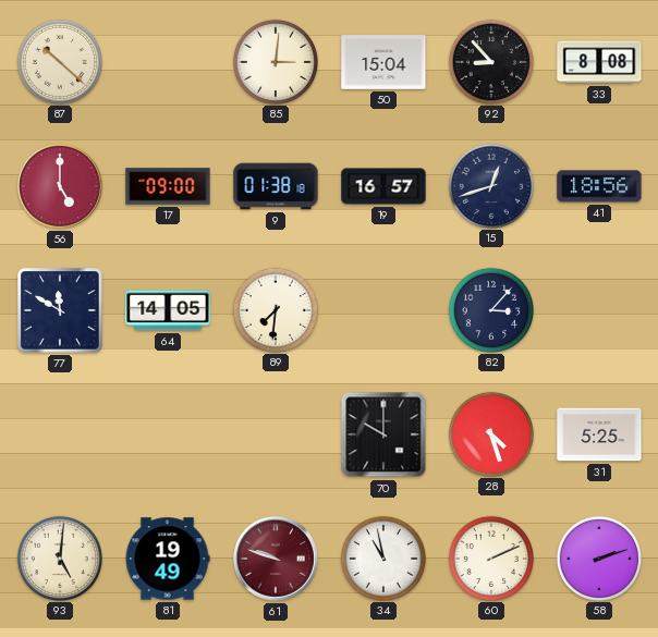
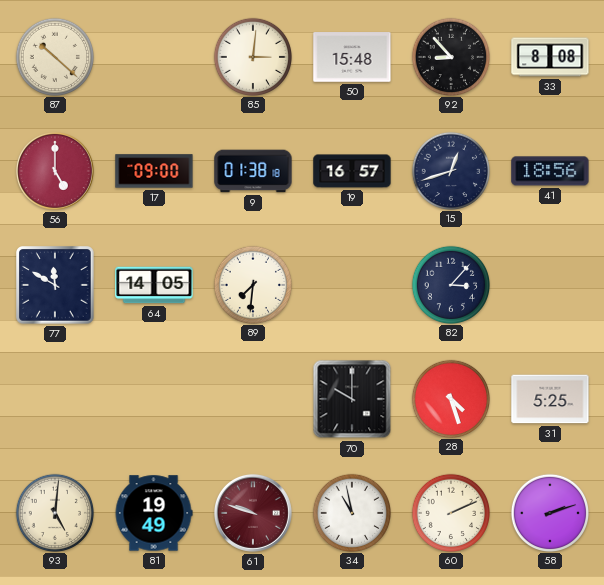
50: 15:04 -> 15:48
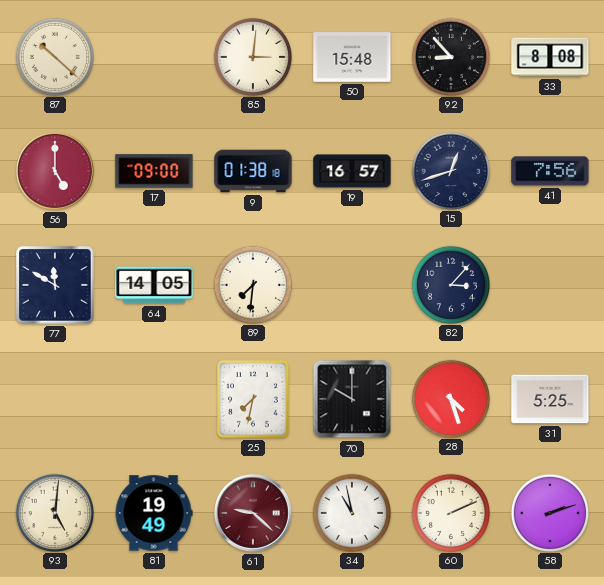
41: 18:56 -> 7:56
25: none -> 7:32
61: 9:48 -> 9:22
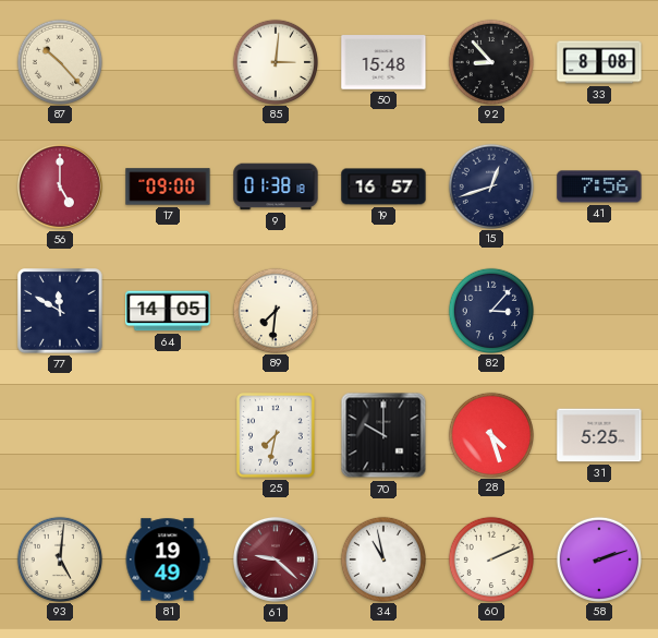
87: 10:22 -> 10:23
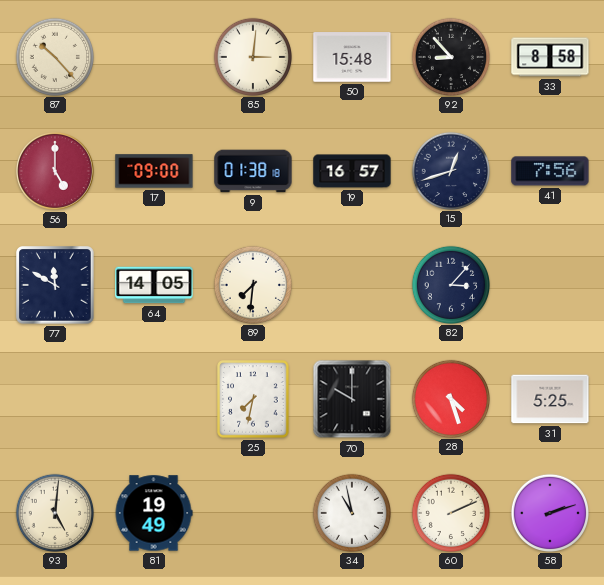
33: 8:08 -> 8:58
61: 9:22 -> none
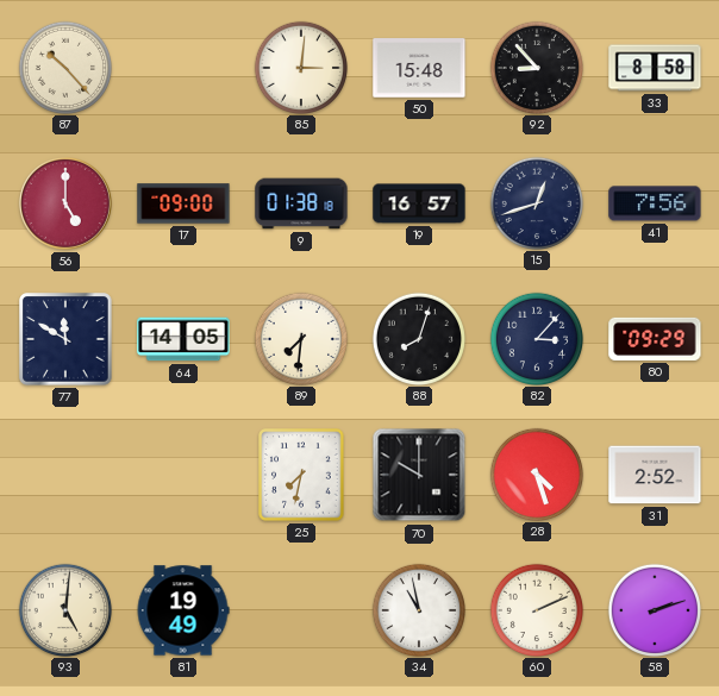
88: none -> 8:03
80: none -> 09:29
31: 5:25 -> 2:52
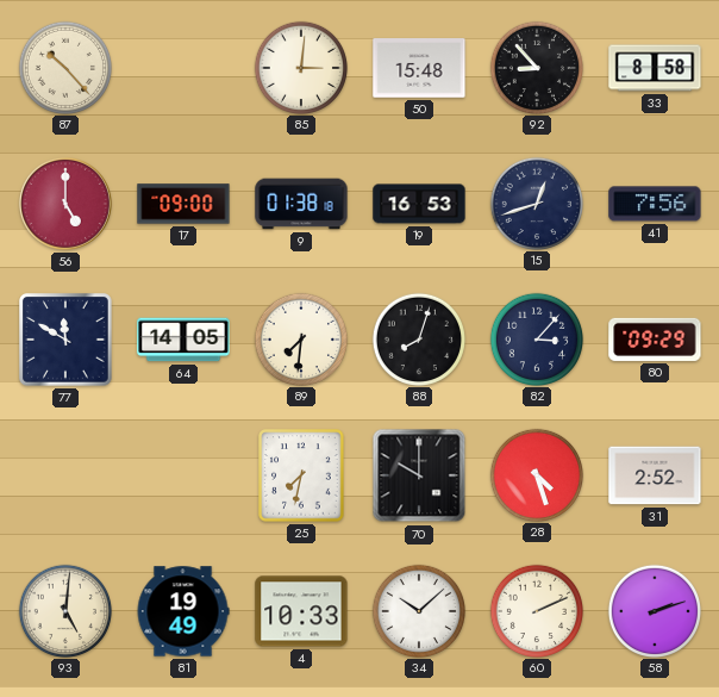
19: 16:57 -> 16:53
4: none -> 10:33
34: 10:58 -> 10:08
